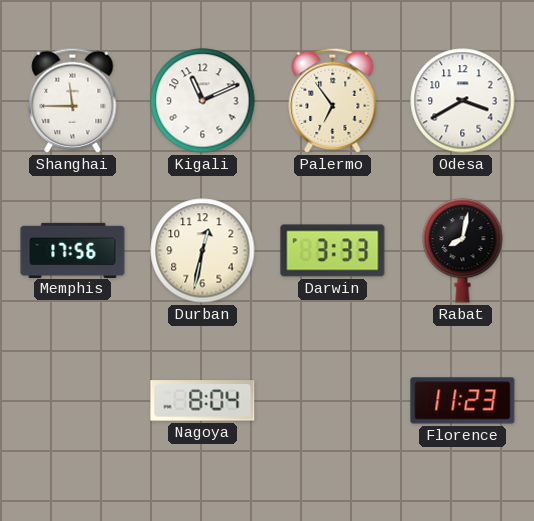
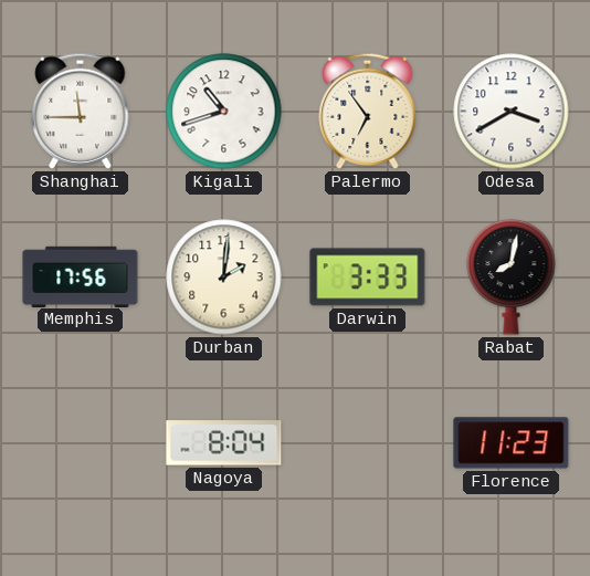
Kigali: 11:11 -> 10:42
Durban: 12:32 -> 2:01
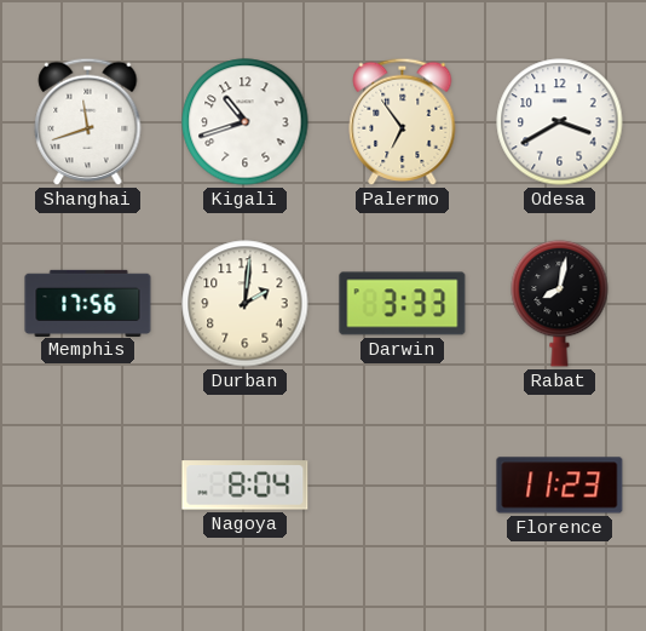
Shanghai: 11:45 -> 11:42
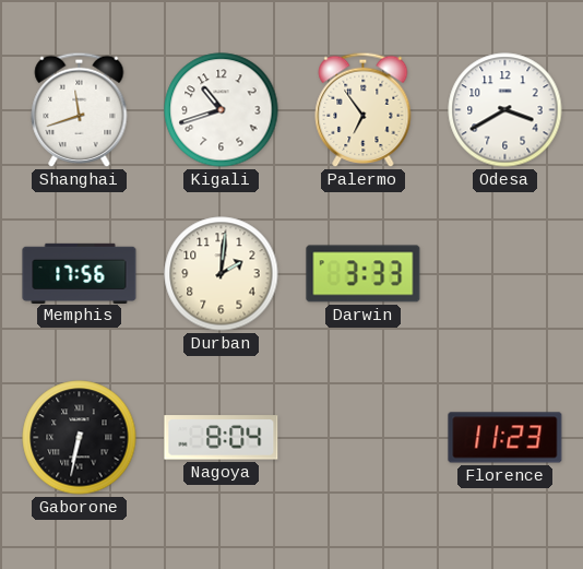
Rabat: 8:02 -> none
Gaborone: none -> 6:32
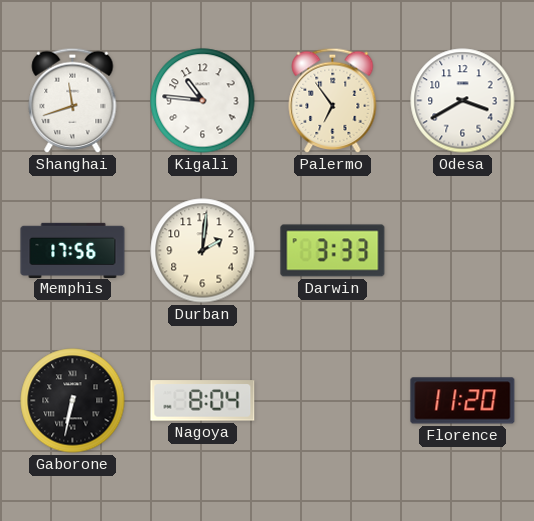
Kigali: 10:42 -> 10:46
Florence: 11:23 -> 11:20
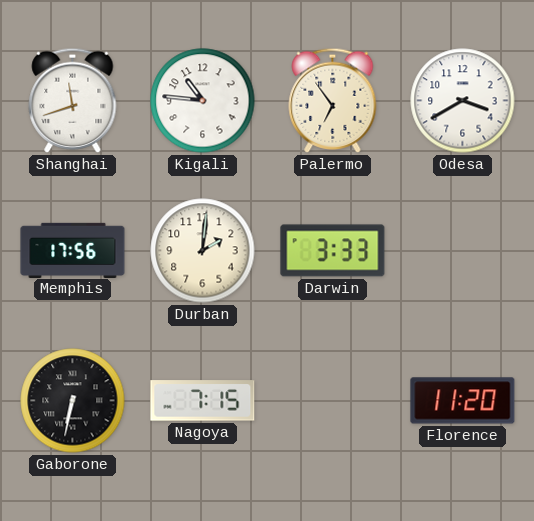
Nagoya: 8:04 -> 7:15
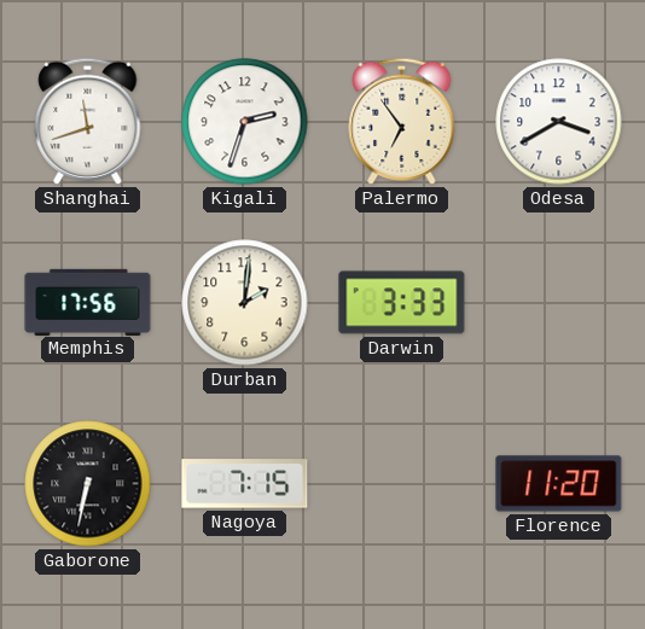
Kigali: 10:46 -> 2:33
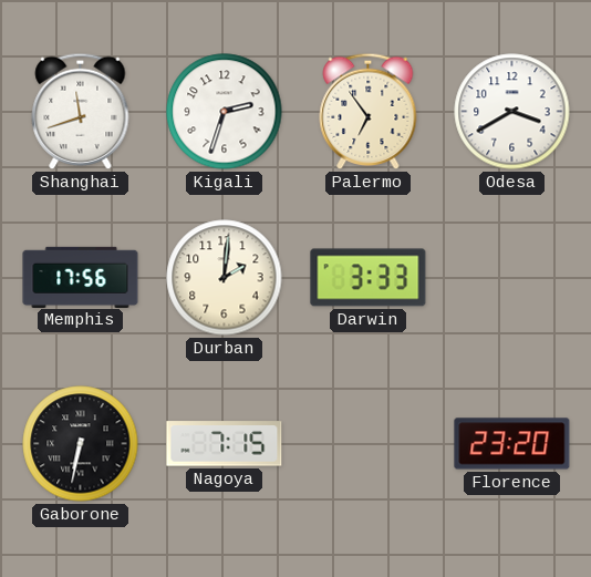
Florence: 11:20 -> 23:20
